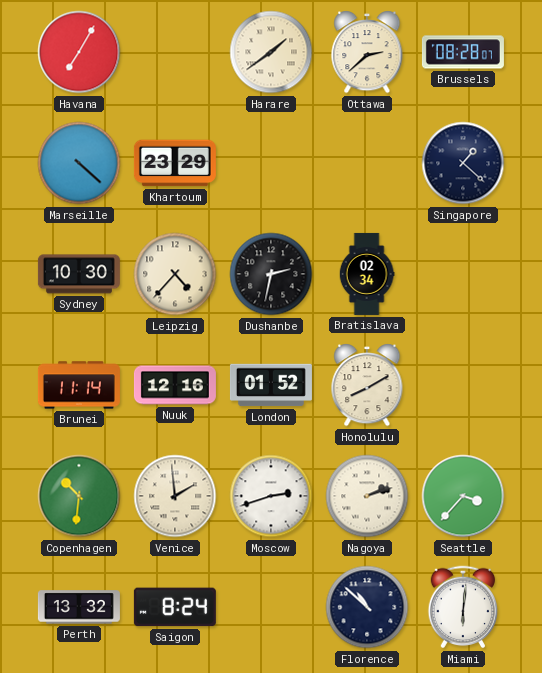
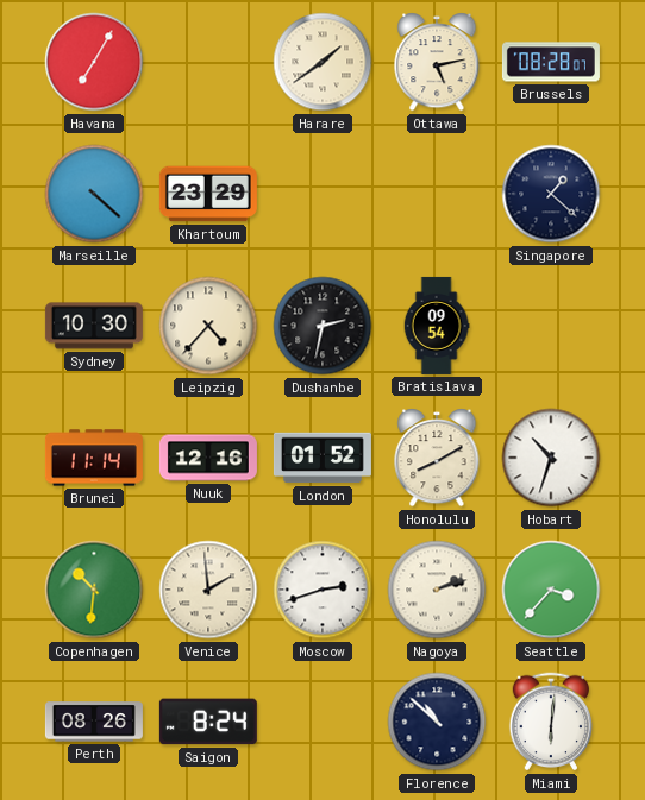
Ottawa: 2:38 -> 5:13
Bratislava: 02:34 -> 09:54
Hobart: none -> 10:33
Perth: 13:32 -> 08:26
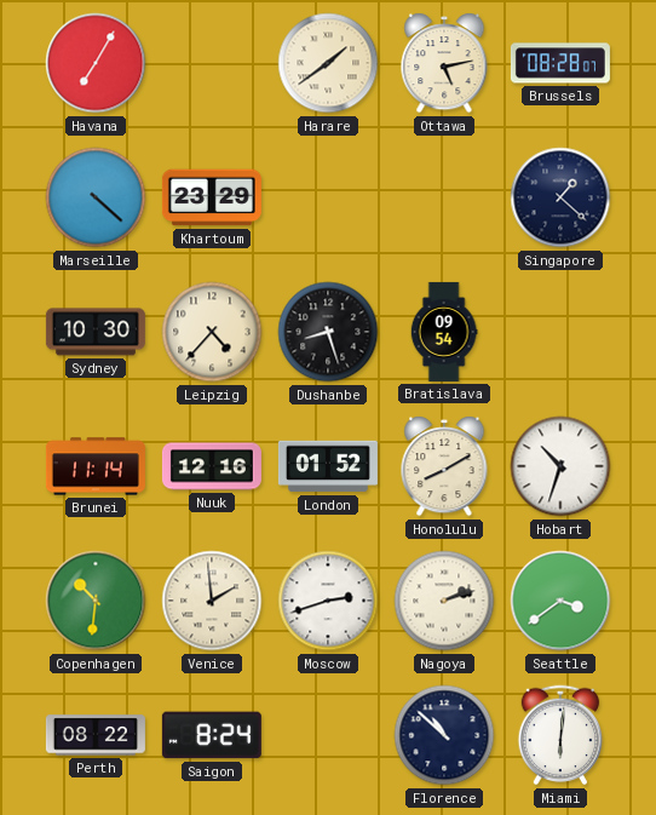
Dushanbe: 2:32 -> 8:27
Seattle: 3:37 -> 3:39
Perth: 08:26 -> 08:22
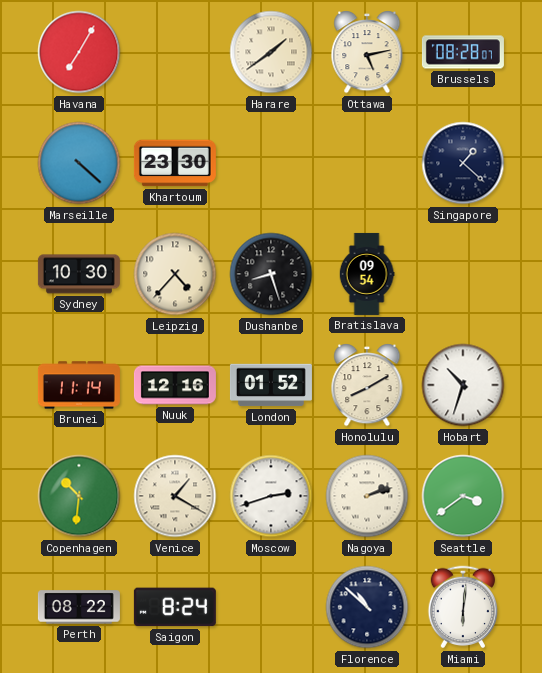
Khartoum: 23:29 -> 23:30
Venice: 1:59 -> 1:20
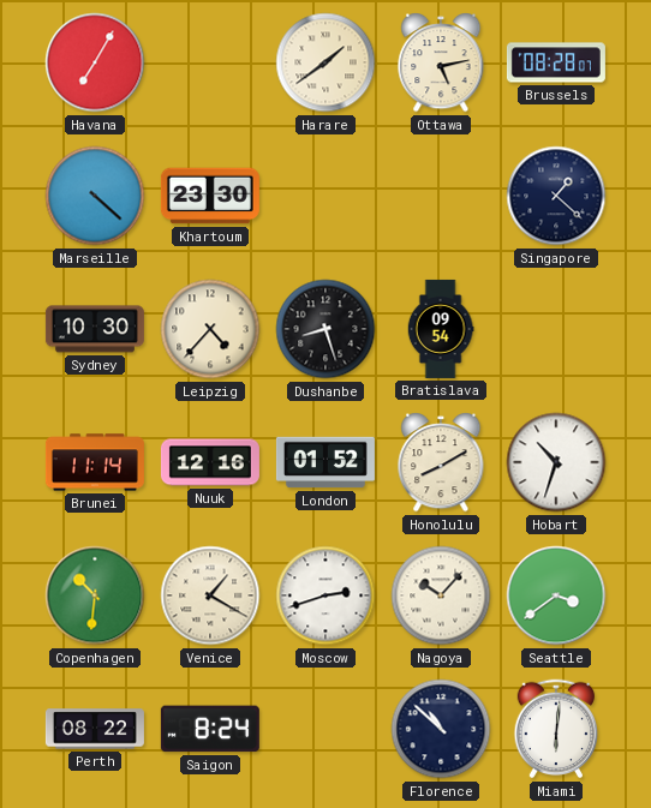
Nagoya: 2:12 -> 10:07
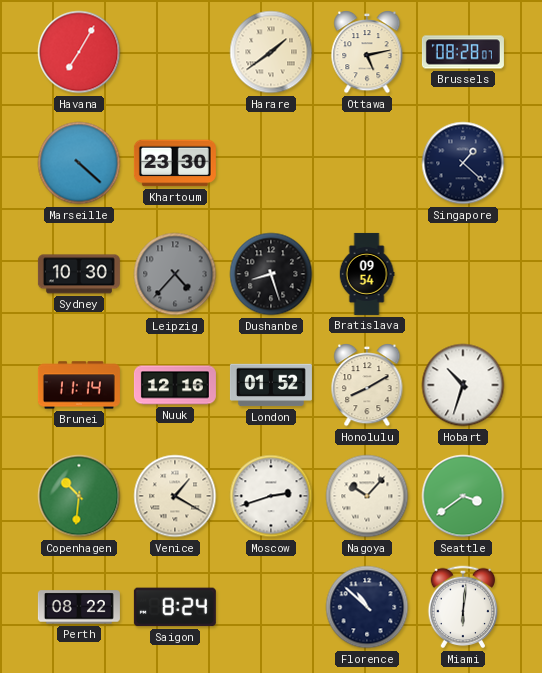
Leipzig dial: cream -> grey
